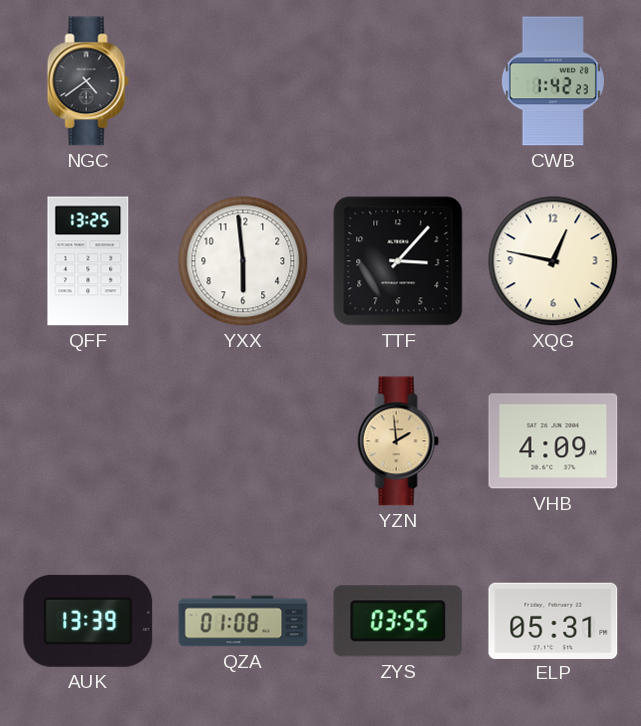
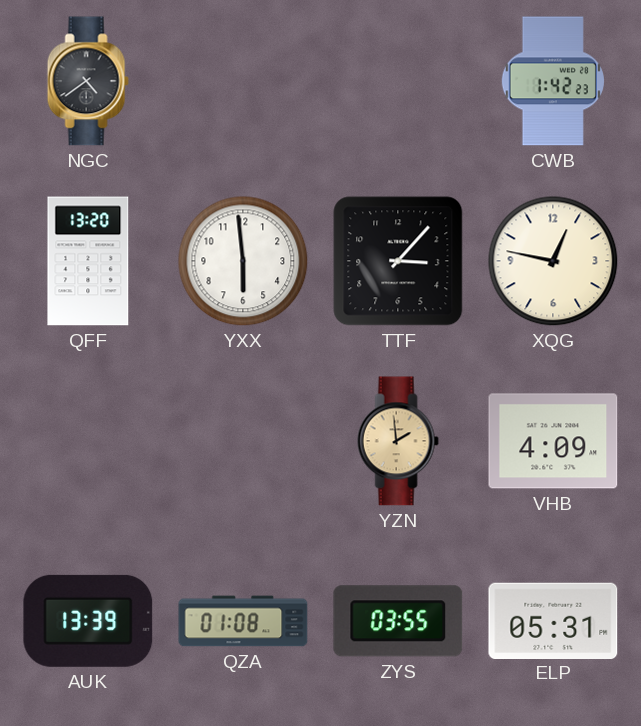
QFF: 13:25 -> 13:20
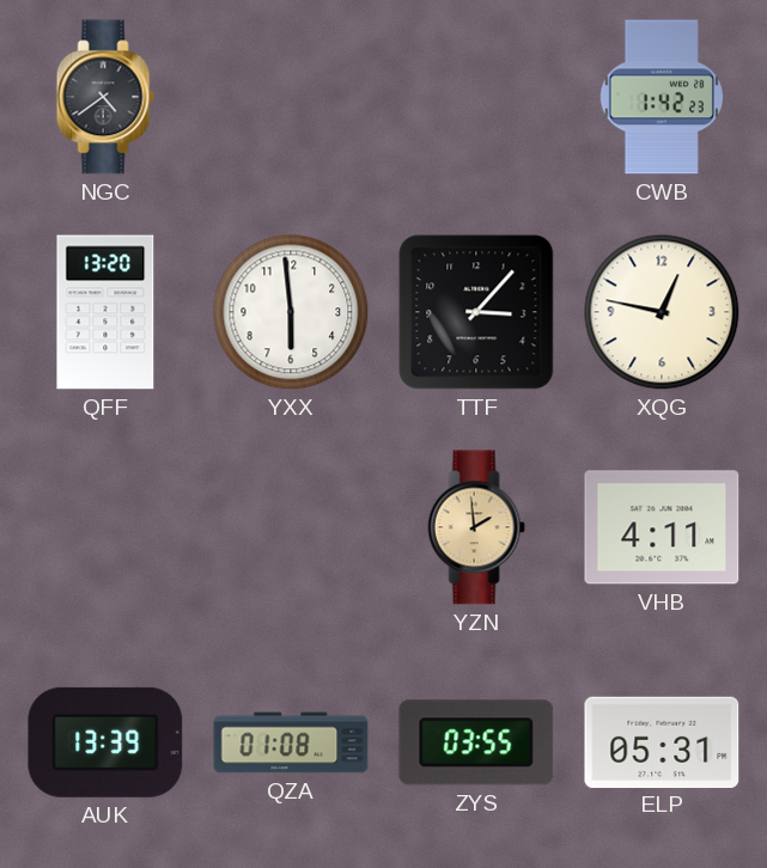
VHB: 4:09 -> 4:11
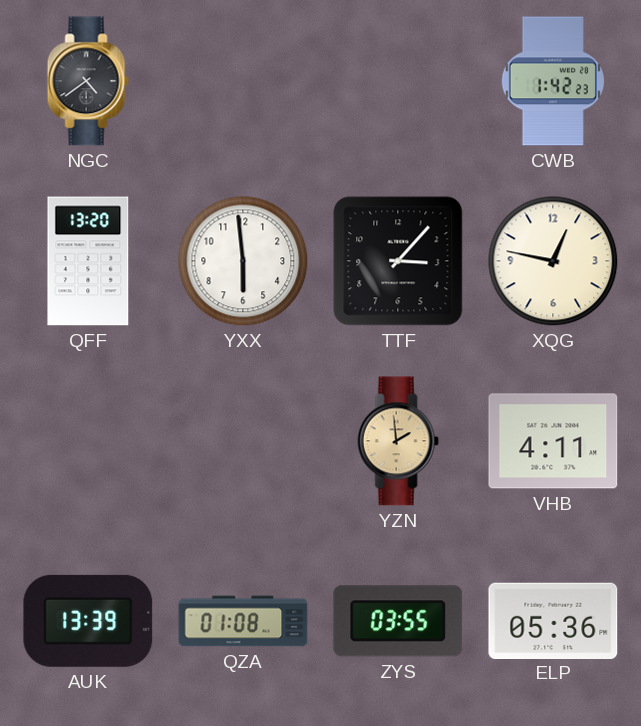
ELP: 05:31 -> 05:36
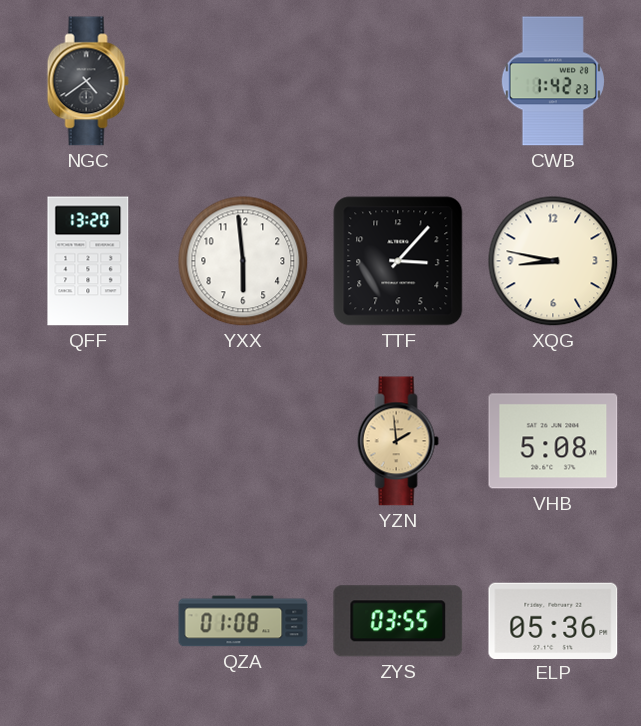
XQG: 12:47 -> 8:47
VHB: 4:11 -> 5:08
AUK: 13:39 -> none
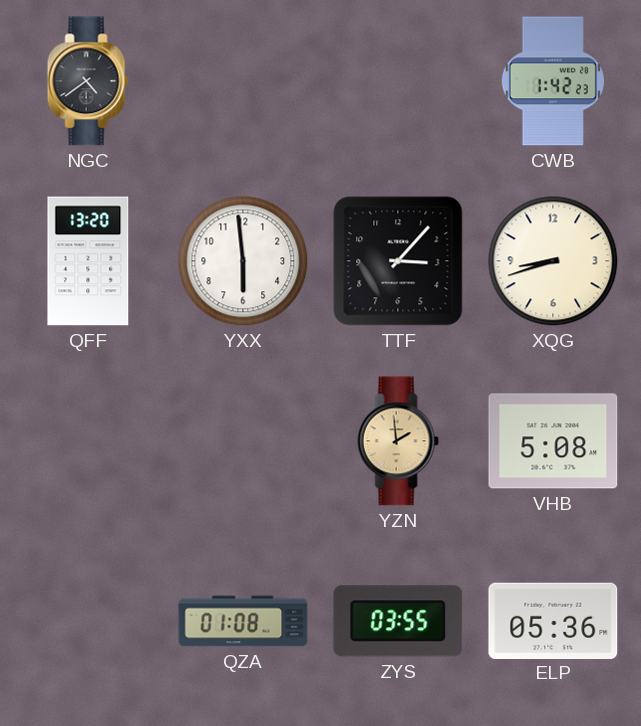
XQG: 8:47 -> 8:42
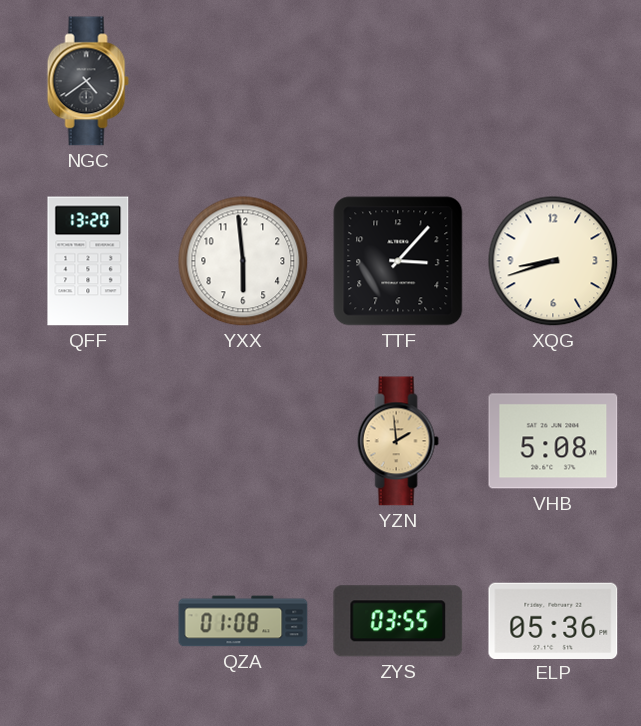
CWB: 1:42 -> none
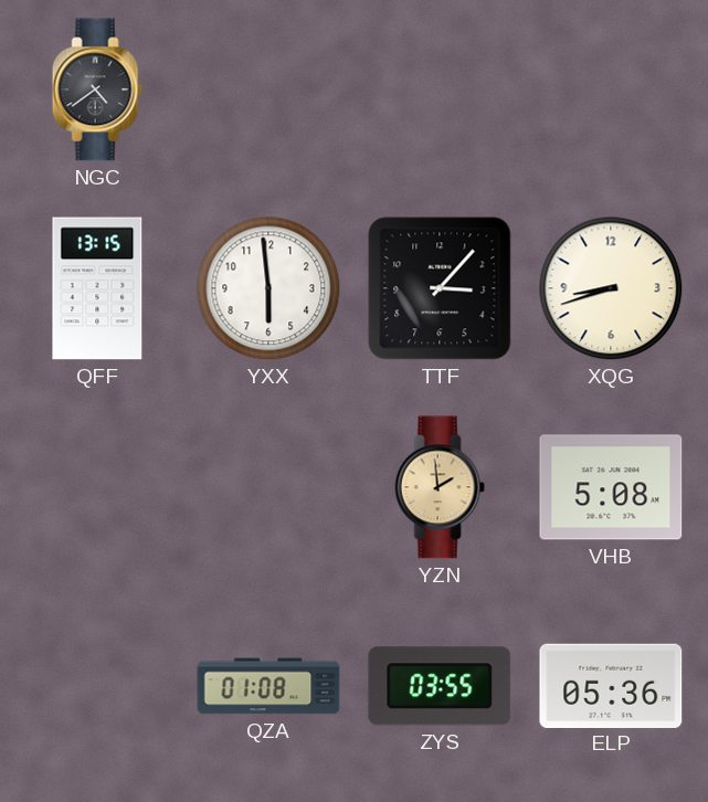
QFF: 13:20 -> 13:15
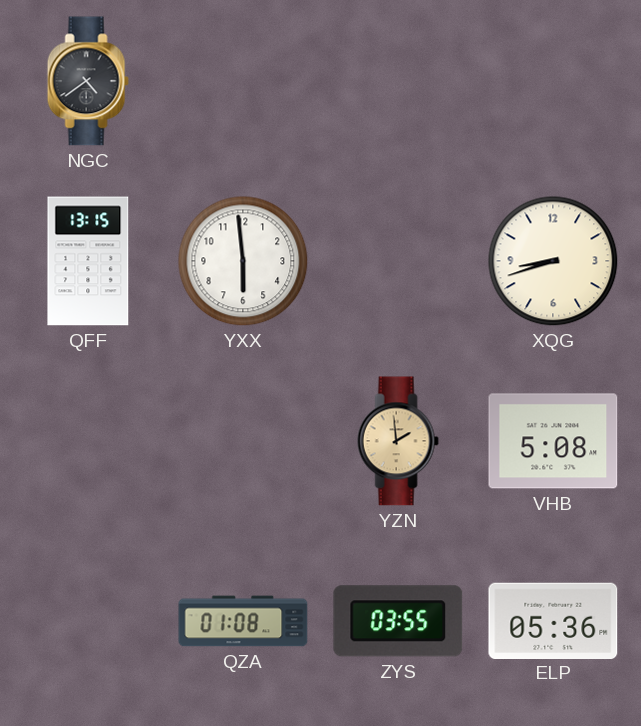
TTF: 3:07 -> none
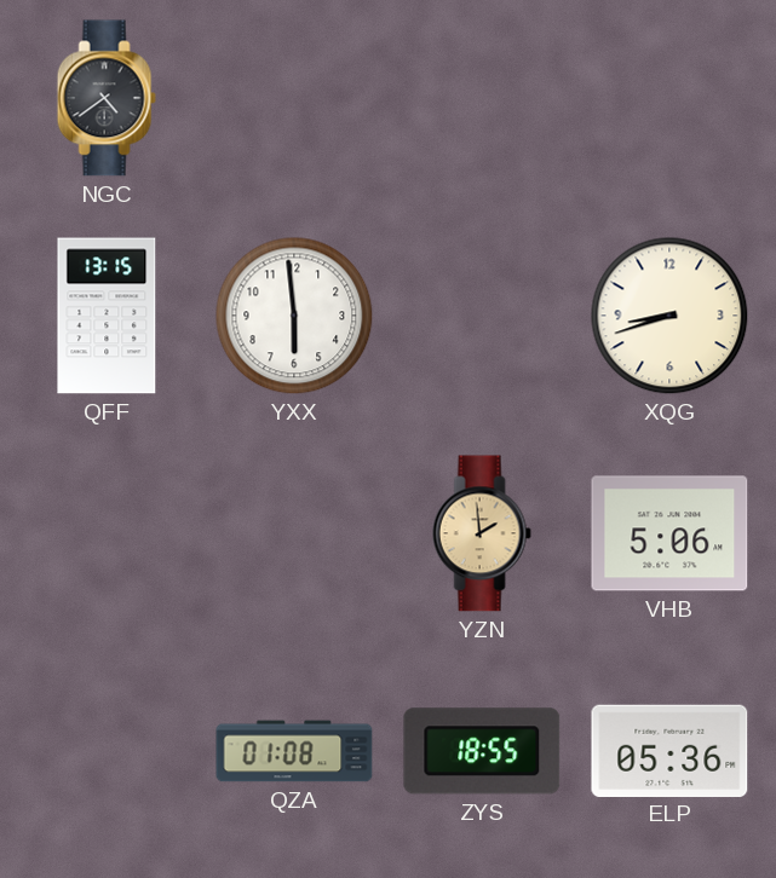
VHB: 5:08 -> 5:06
ZYS: 03:55 -> 18:55
